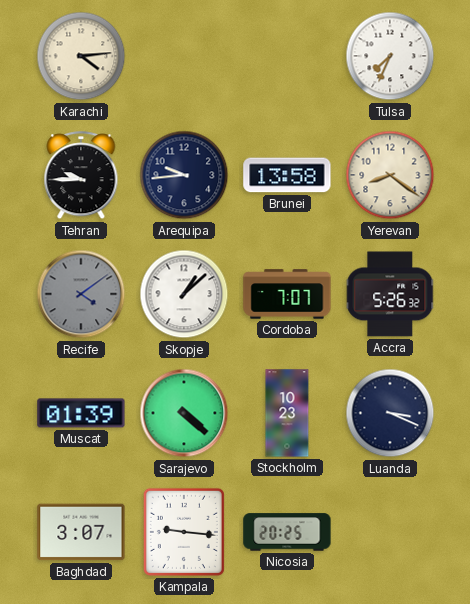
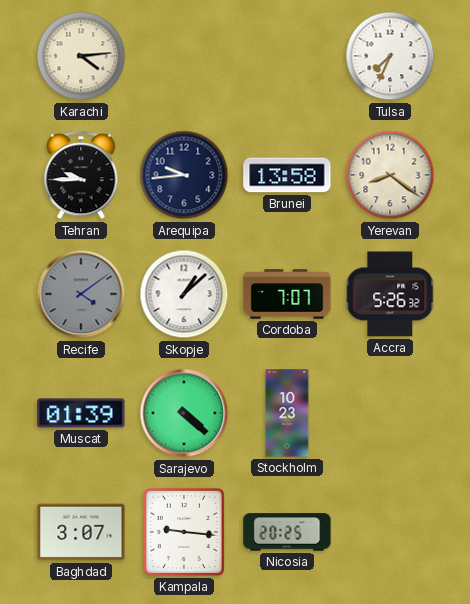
Luanda: 3:19 -> none
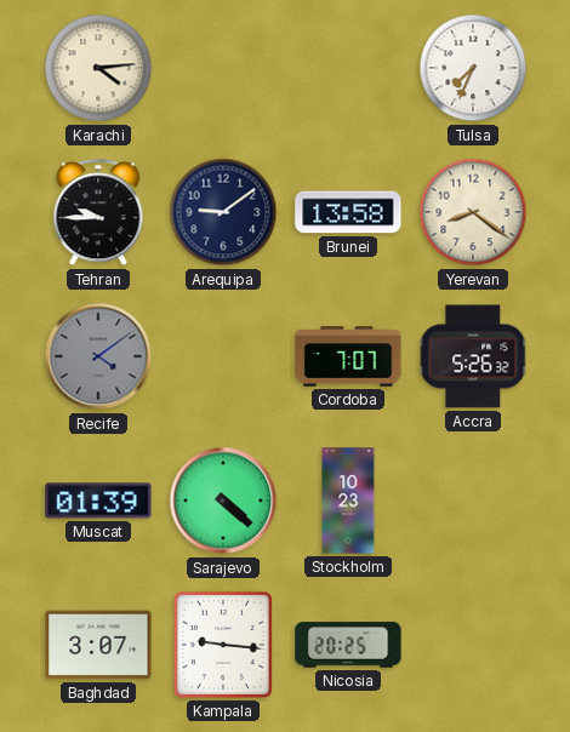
Arequipa: 9:44 -> 9:09
Skopje: 1:08 -> none
